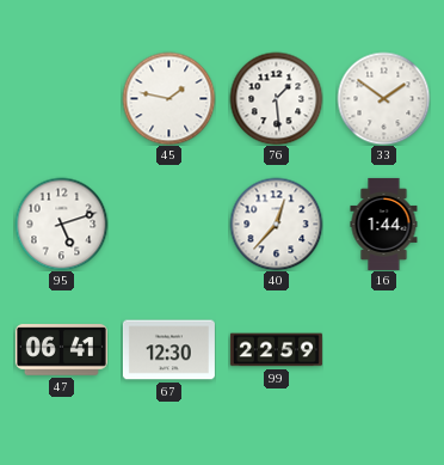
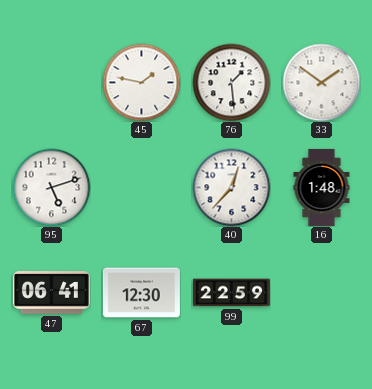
16: 1:44 -> 1:48
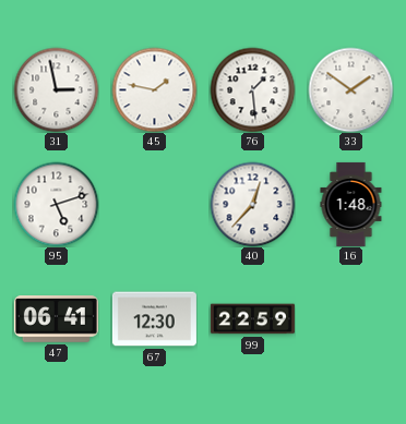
31: none -> 2:58
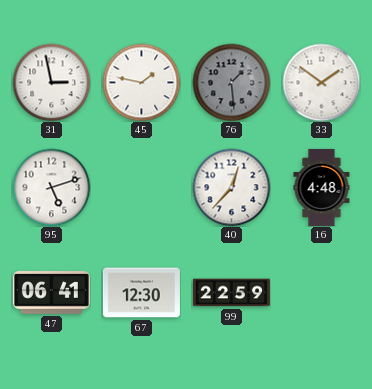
76 dial: white -> grey
16: 1:48 -> 4:48
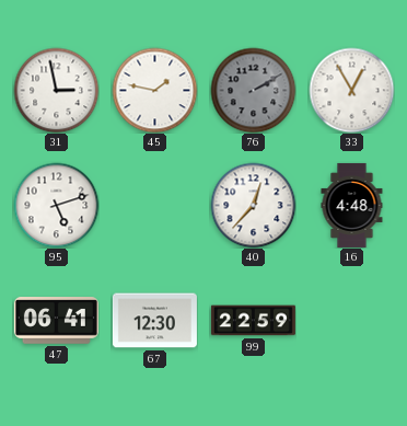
76: 1:29 -> 2:10
33: 1:51 -> 12:55
